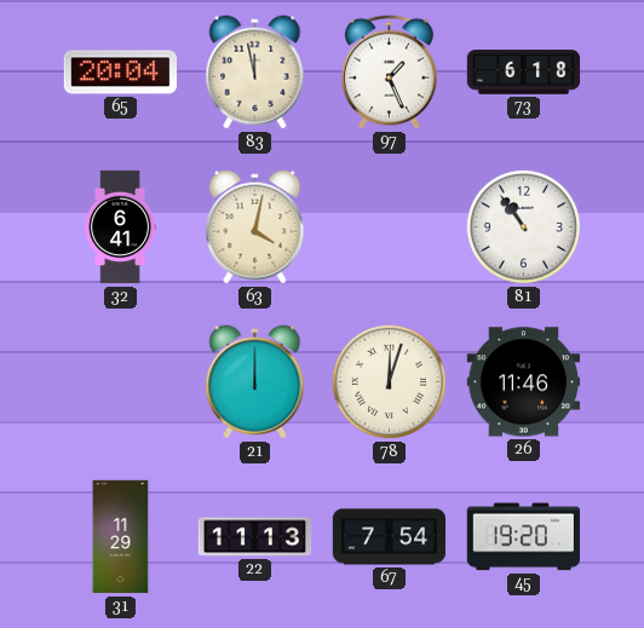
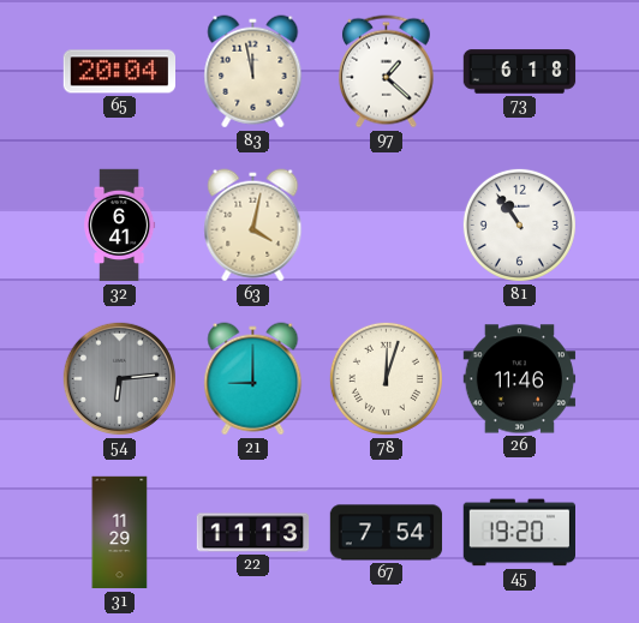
97: 1:26 -> 1:22
54: none -> 6:14
21: 12:00 -> 9:00
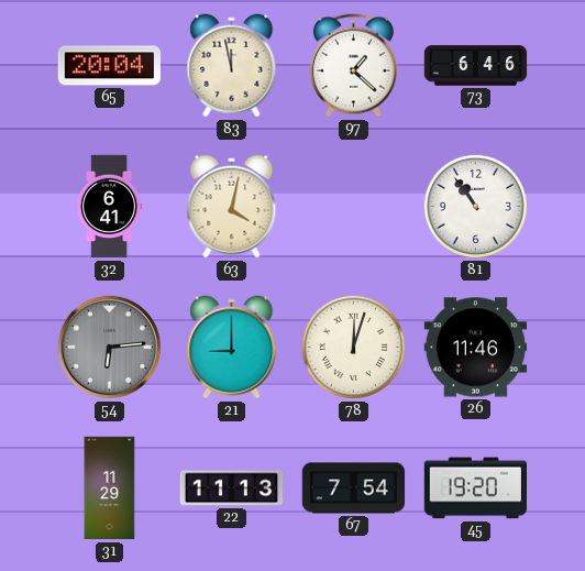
73: 6:18 -> 6:46
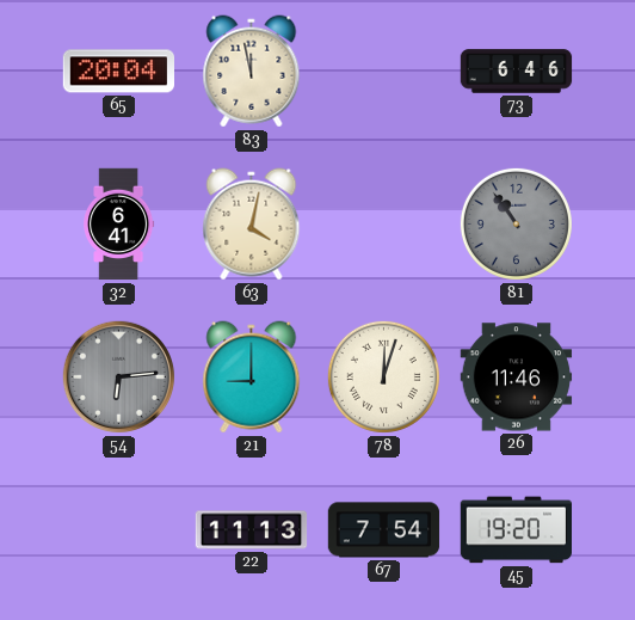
97: 1:22 -> none
81 dial: white -> grey
31: 11:29 -> none
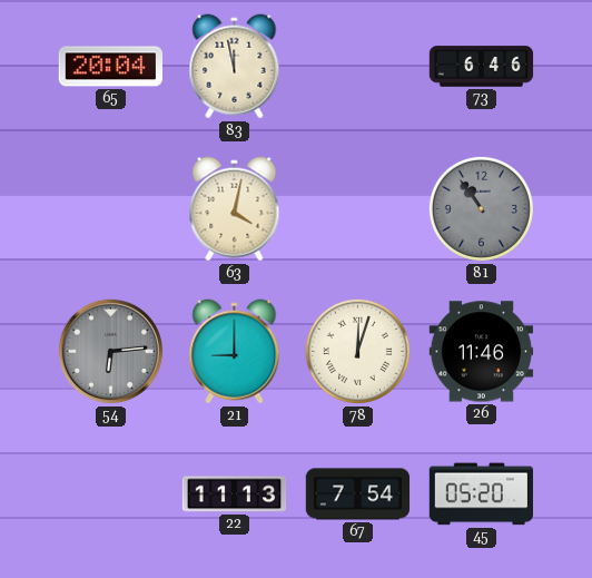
32: 6:41 -> none
45: 19:20 -> 05:20
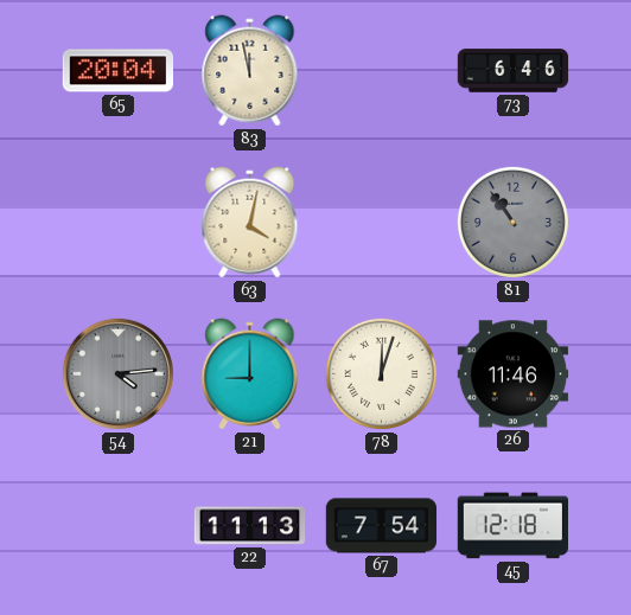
54: 6:14 -> 4:14
45: 05:20 -> 12:18
